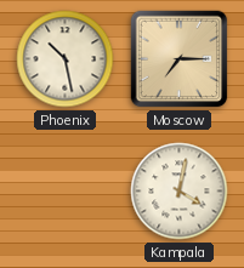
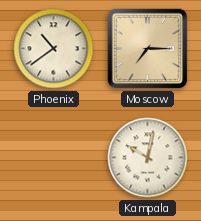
Phoenix: 10:28 -> 10:39
Kampala: 4:02 -> 10:02
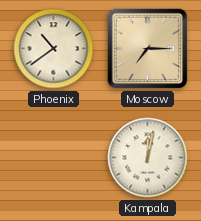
Kampala: 10:02 -> 12:02
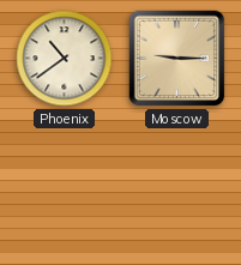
Moscow: 7:15 -> 9:15
Kampala: 12:02 -> none
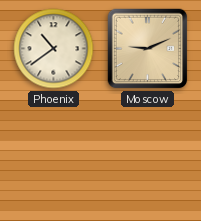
Moscow: 9:15 -> 9:11
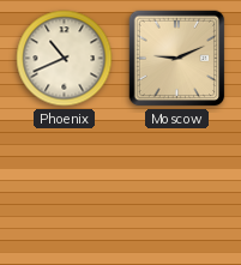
Phoenix: 10:39 -> 10:41
